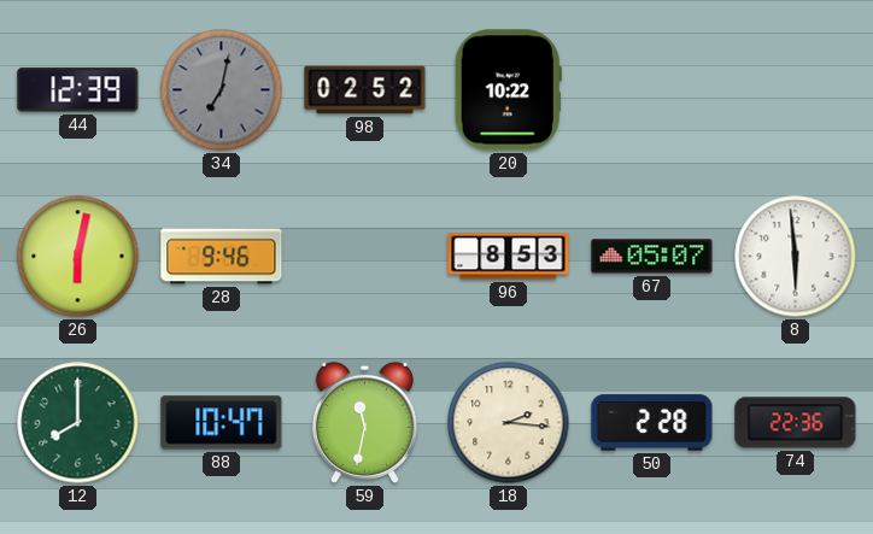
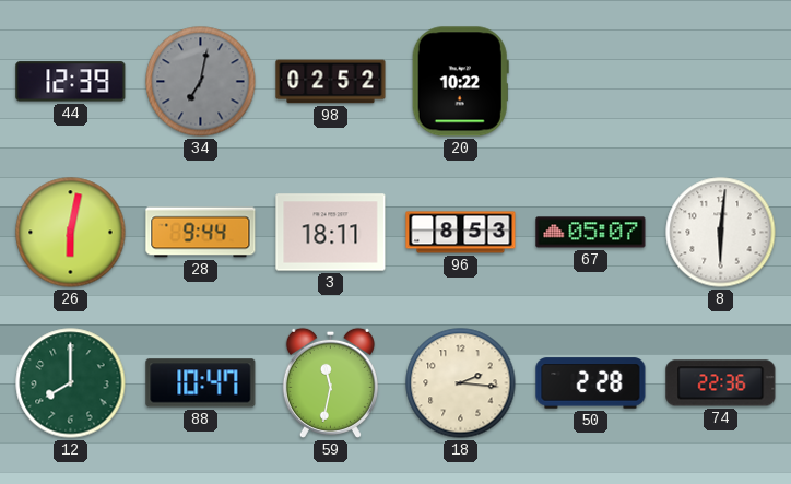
28: 9:46 -> 9:44
3: none -> 18:11
8: 5:59 -> 6:01
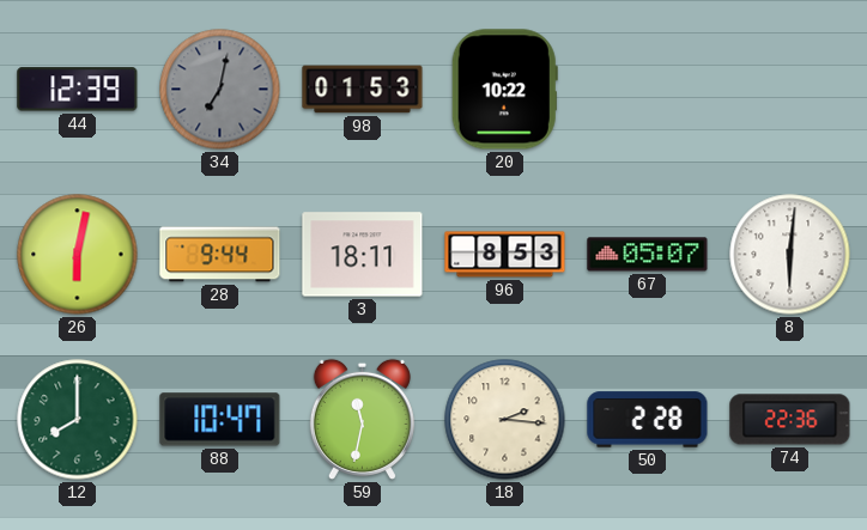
98: 02:52 -> 01:53
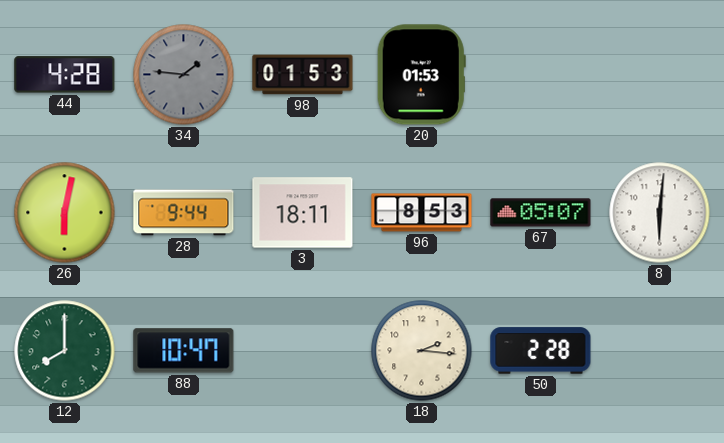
44: 12:39 -> 4:28
34: 7:02 -> 1:46
20: 10:22 -> 01:53
59: 11:32 -> none
74: 22:36 -> none
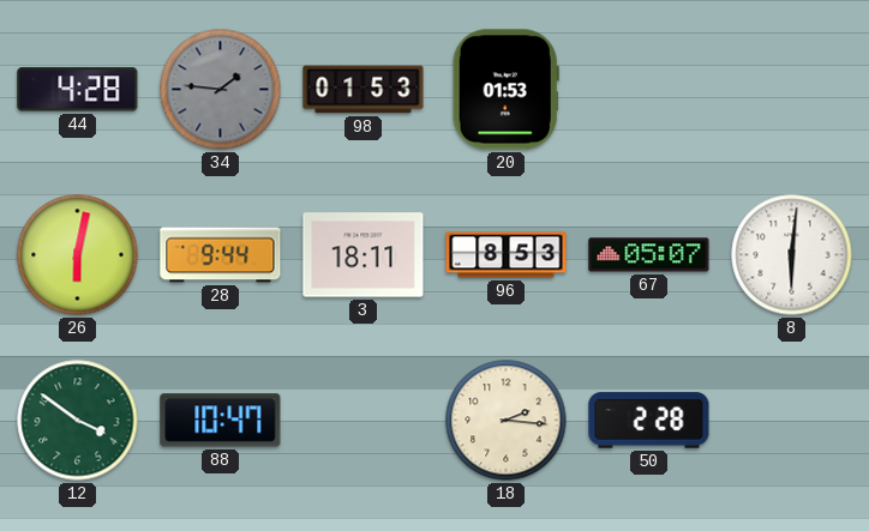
12: 8:00 -> 3:51
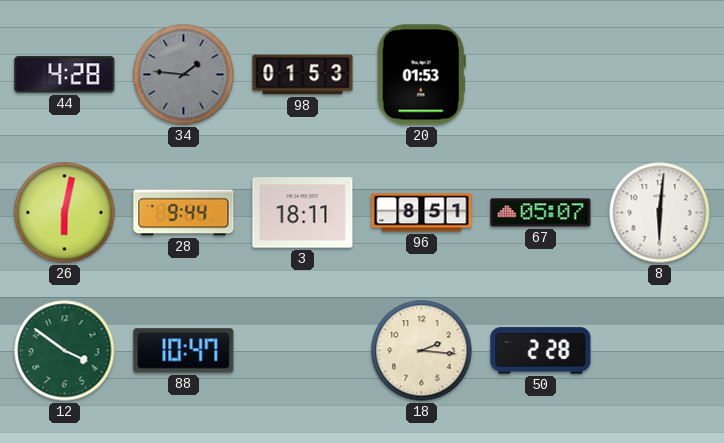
96: 8:53 -> 8:51
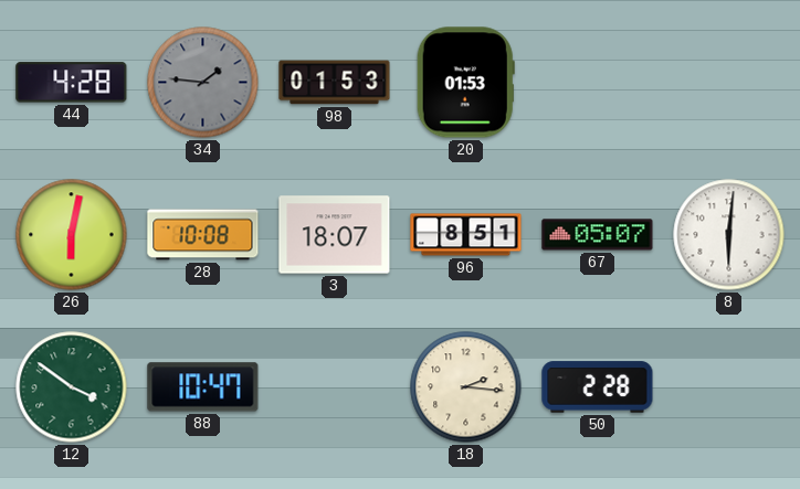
28: 9:44 -> 10:08
3: 18:11 -> 18:07
